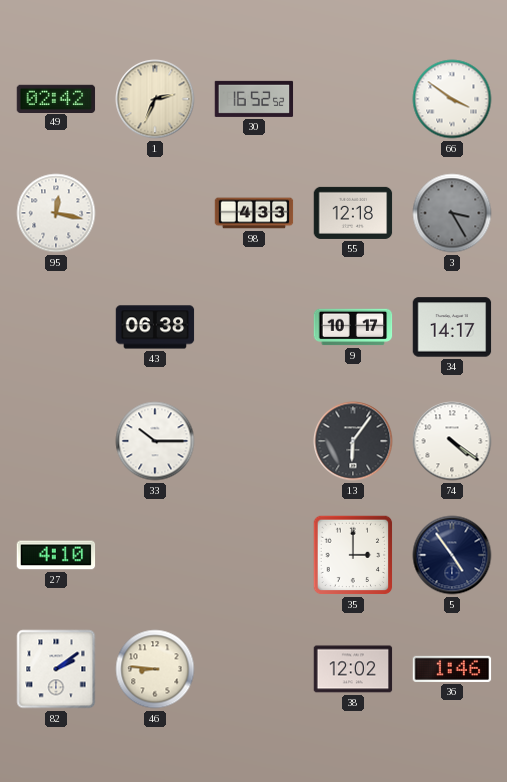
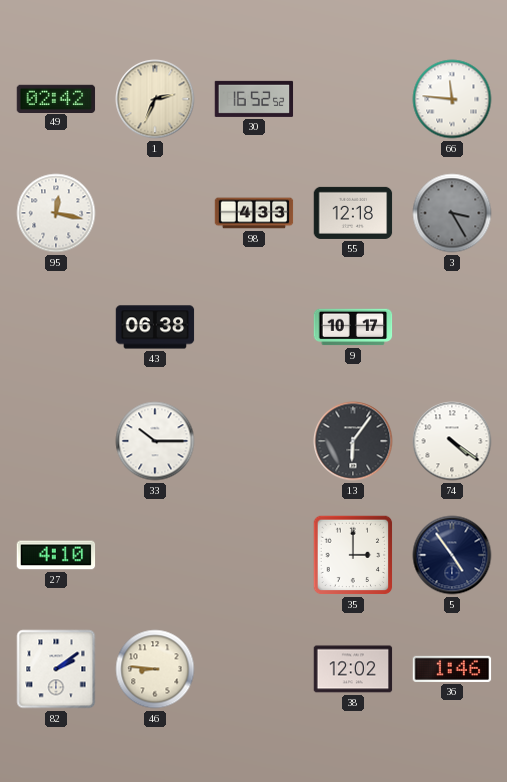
66: 3:51 -> 11:46
34: 14:17 -> none
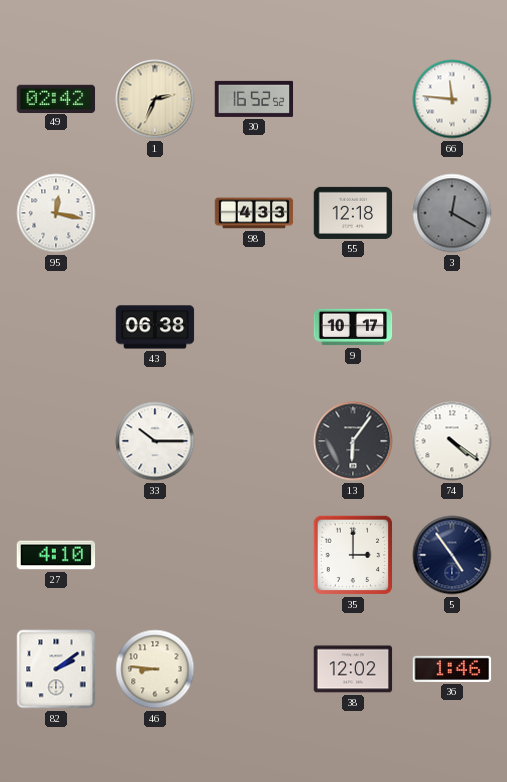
3: 3:25 -> 12:20
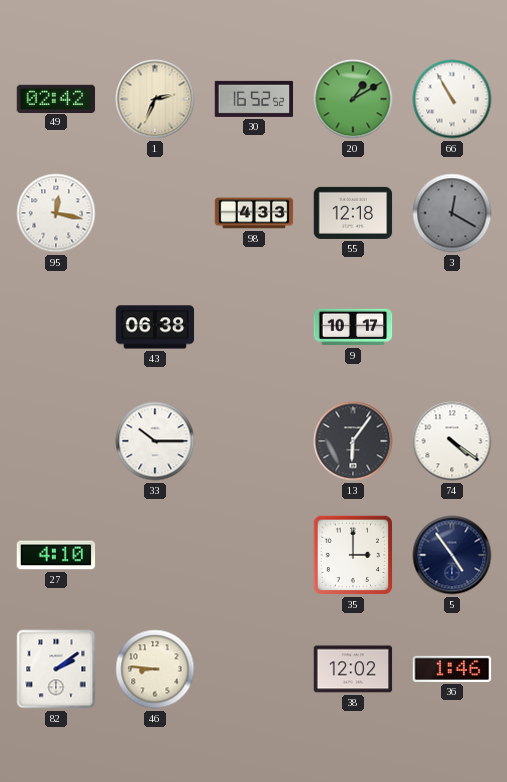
20: none -> 1:10
66: 11:46 -> 10:55
